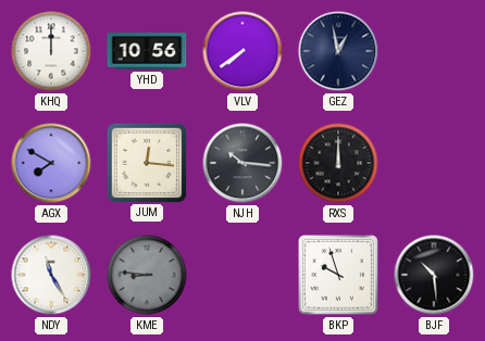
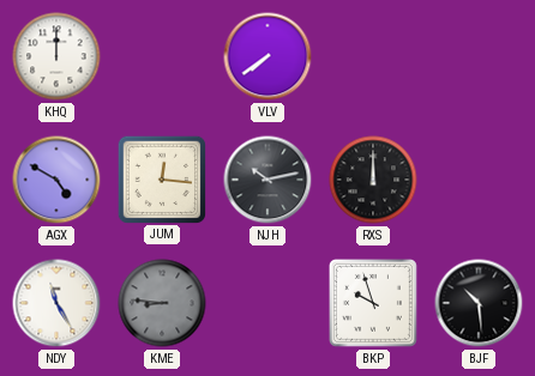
YHD: 10:56 -> none
GEZ: 12:58 -> none
AGX: 7:50 -> 4:50
NJH: 10:16 -> 10:13
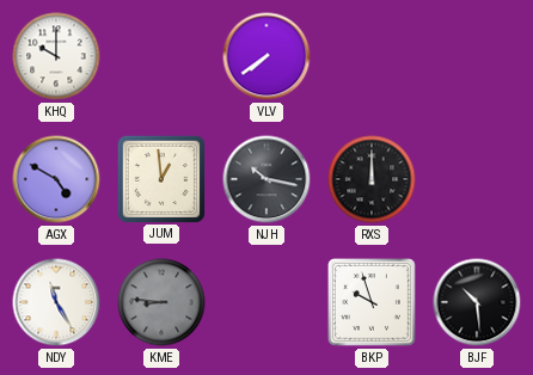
KHQ: 12:00 -> 10:00
JUM: 12:16 -> 12:59
NJH: 10:13 -> 10:17
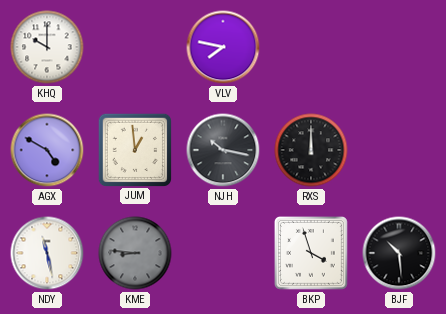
VLV: 7:39 -> 7:47
NDY: 11:25 -> 11:28
BKP: 9:57 -> 3:57
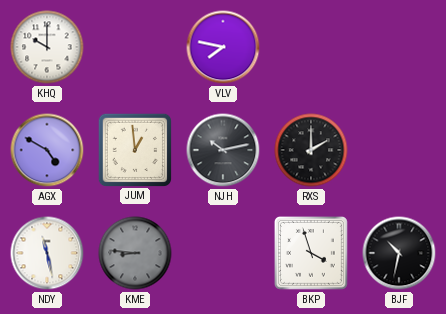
NJH: 10:17 -> 10:13
RXS: 12:00 -> 2:00
BJF: 10:29 -> 10:32
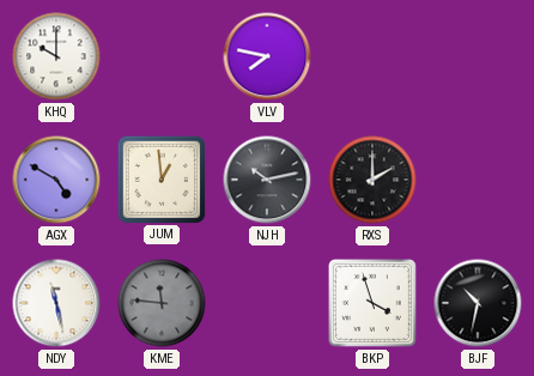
KME: 8:46 -> 11:46
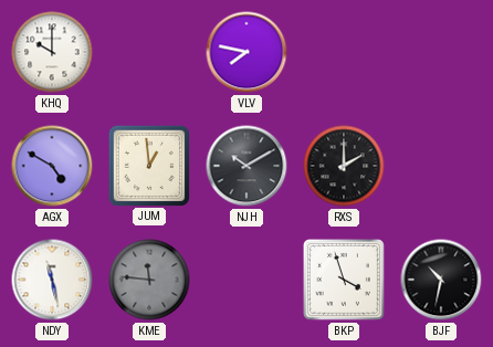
NJH: 10:13 -> 10:10
